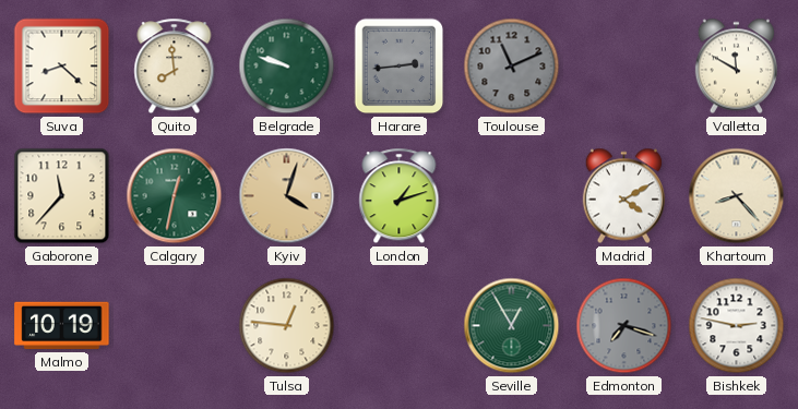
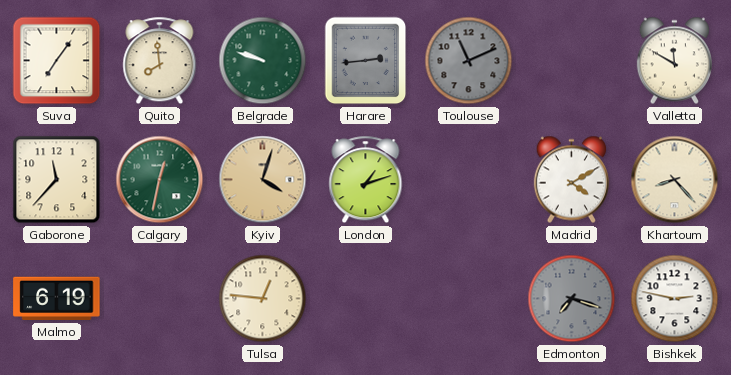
Suva: 8:22 -> 7:06
Malmo: 10:19 -> 6:19
Seville: 12:55 -> none
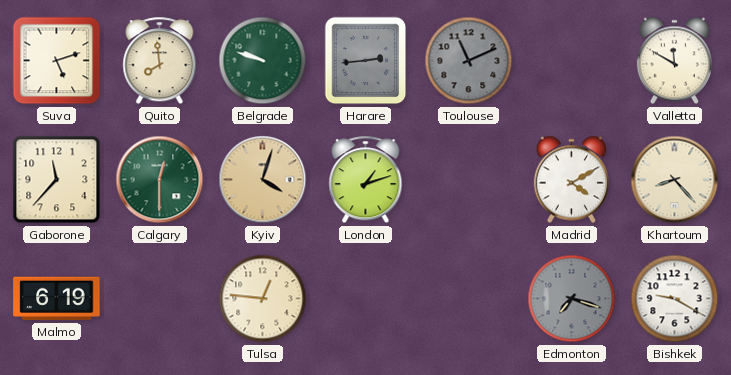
Suva: 7:06 -> 5:12
Calgary: 12:32 -> 12:30
Bishkek: 2:47 -> 9:20
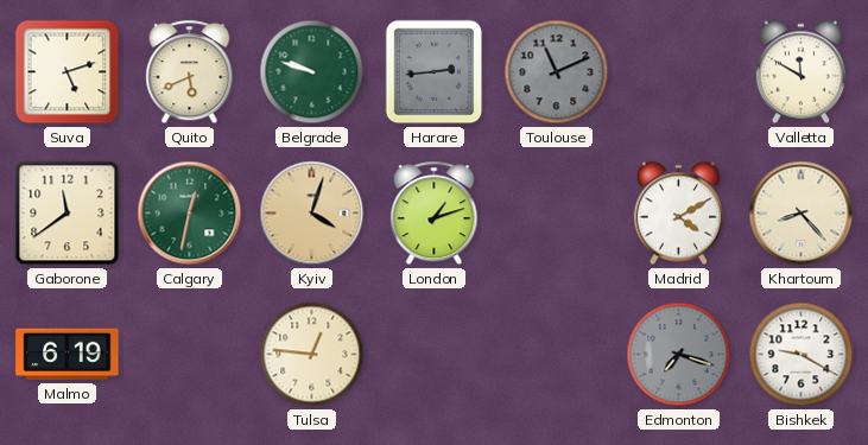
Quito: 7:59 -> 5:41
Gaborone: 11:37 -> 11:39
Calgary: 12:30 -> 12:32
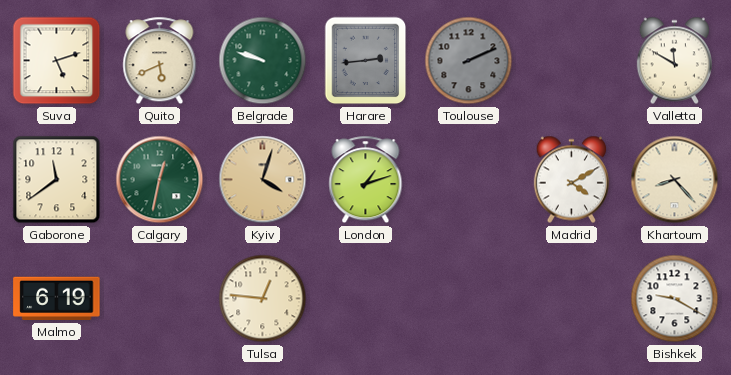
Toulouse: 11:11 -> 2:11
Edmonton: 7:18 -> none
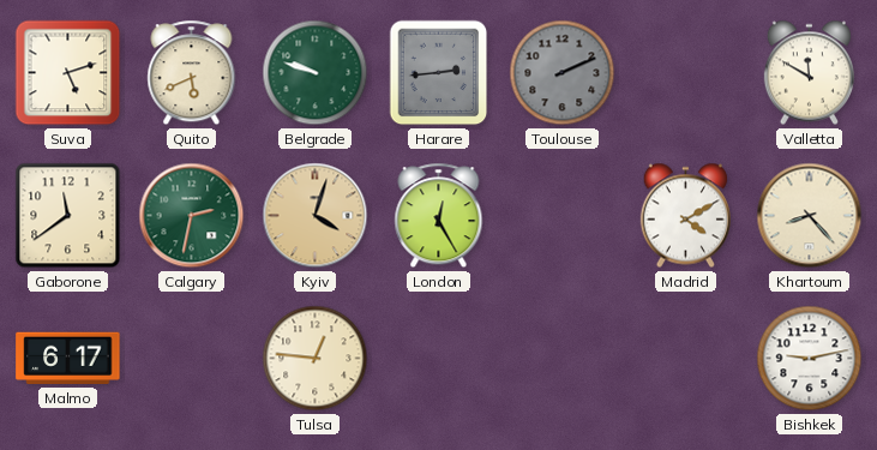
Calgary: 12:32 -> 2:32
London: 1:12 -> 12:25
Malmo: 6:19 -> 6:17
Bishkek: 9:20 -> 9:13
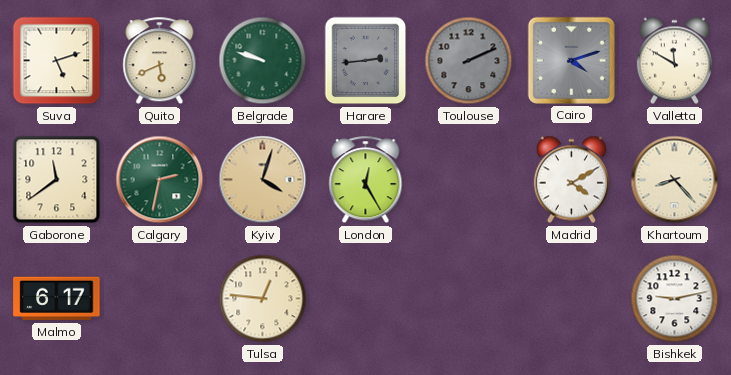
Cairo: none -> 4:12
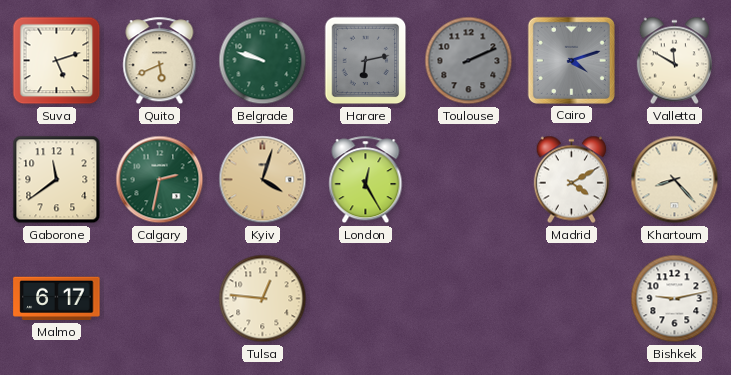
Harare: 2:44 -> 6:13
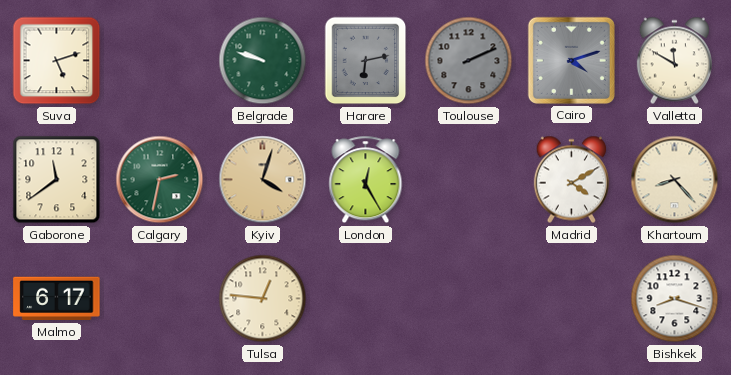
Quito: 5:41 -> none
Bishkek: 9:13 -> 8:18
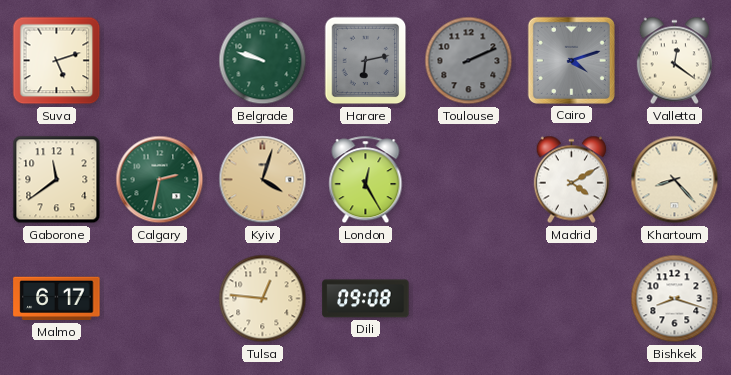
Valletta: 11:50 -> 12:21
Dili: none -> 09:08
